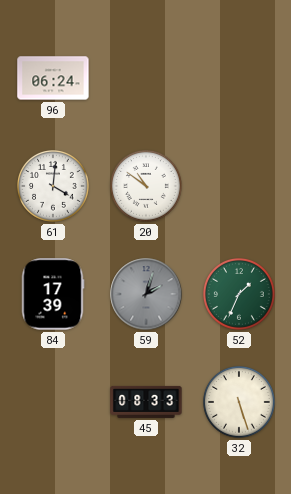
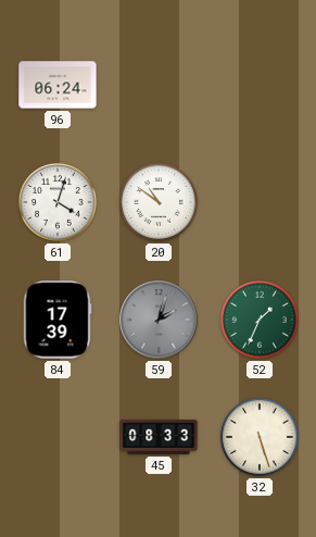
61: 4:01 -> 4:03
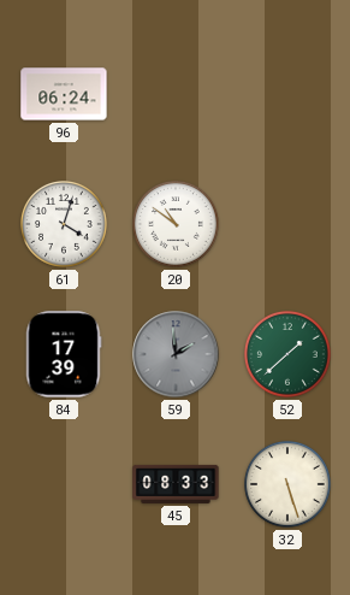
59: 2:03 -> 1:59
52: 1:34 -> 1:38
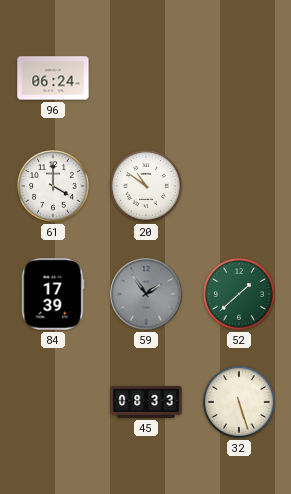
61: 4:03 -> 4:00
59: 1:59 -> 1:54
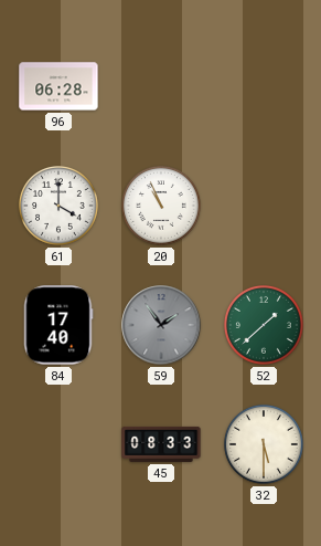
96: 06:24 -> 06:28
20: 10:51 -> 10:56
84: 17:39 -> 17:40
32: 5:27 -> 5:30
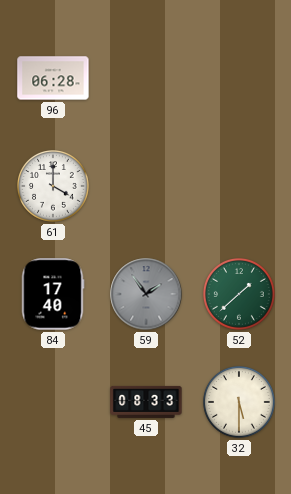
20: 10:56 -> none
